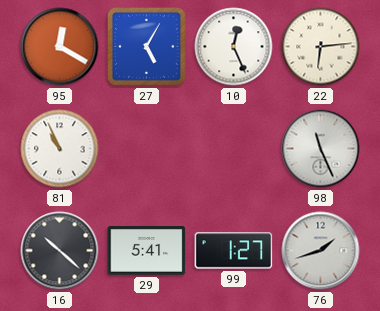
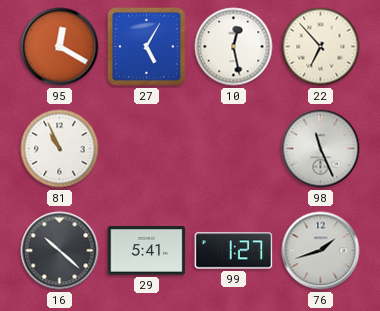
10: 12:26 -> 12:28
22: 6:14 -> 6:53
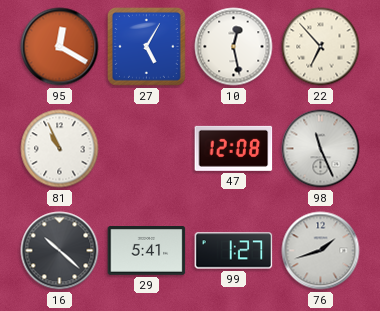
47: none -> 12:08
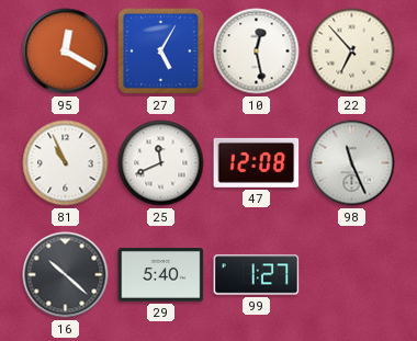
25: none -> 11:41
29: 5:41 -> 5:40
76: 1:42 -> none
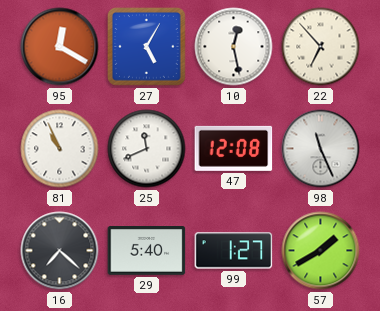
16: 10:22 -> 7:22
57: none -> 1:40
